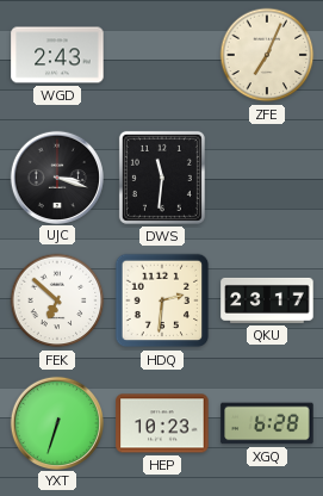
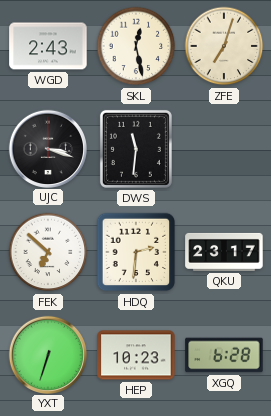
SKL: none -> 12:28
ZFE: 7:04 -> 7:03
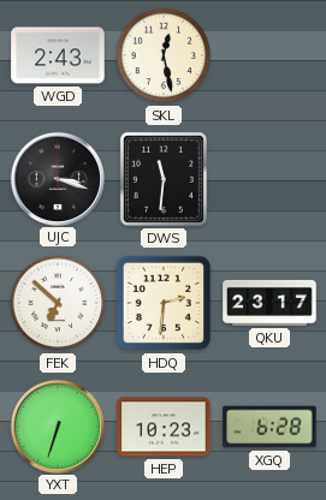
ZFE: 7:03 -> none
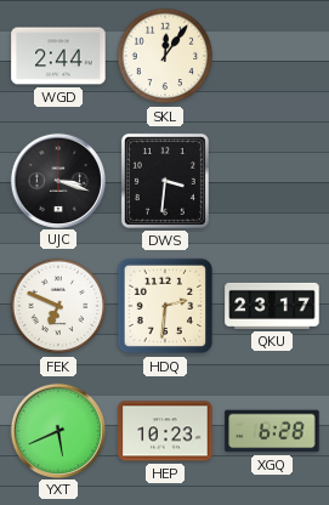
WGD: 2:43 -> 2:44
SKL: 12:28 -> 12:06
DWS: 11:31 -> 3:31
FEK: 6:52 -> 6:49
YXT: 6:33 -> 5:41
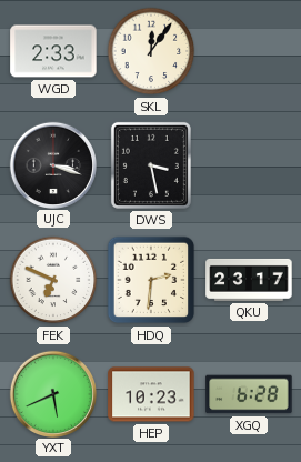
WGD: 2:44 -> 2:33
DWS: 3:31 -> 3:28
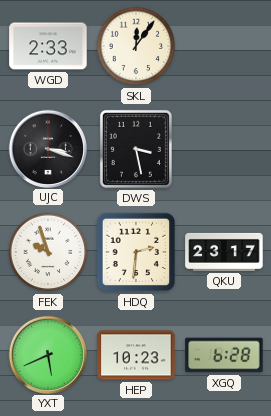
FEK: 6:49 -> 9:57
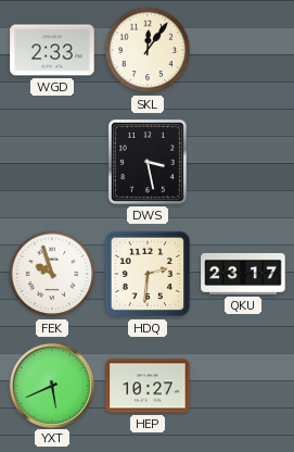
UJC: 3:18 -> none
HEP: 10:23 -> 10:27
XGQ: 6:28 -> none
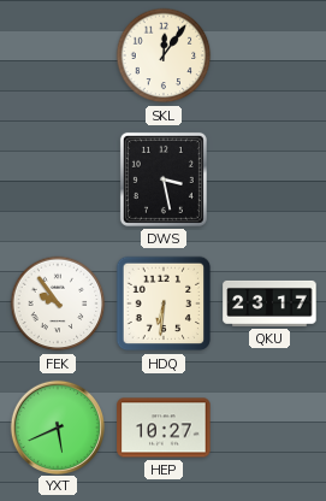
WGD: 2:33 -> none
FEK: 9:57 -> 9:54
HDQ: 2:31 -> 6:31
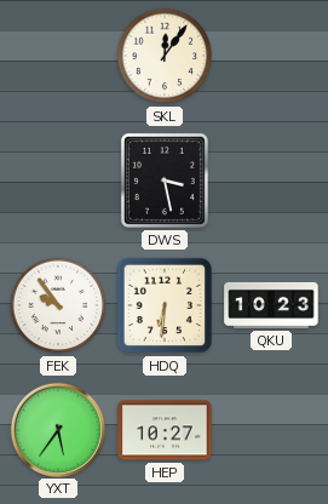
QKU: 23:17 -> 10:23
YXT: 5:41 -> 5:36
